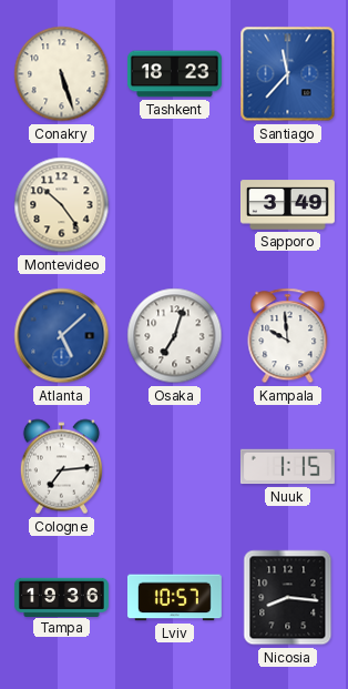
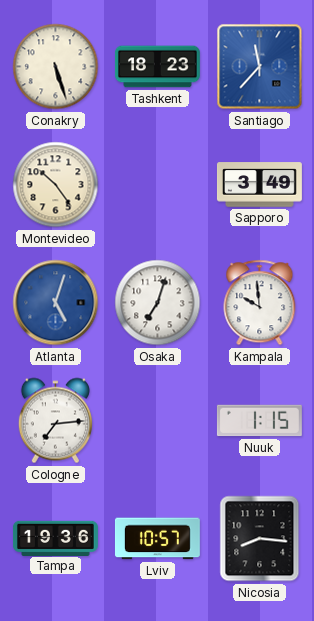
Atlanta: 5:08 -> 5:03
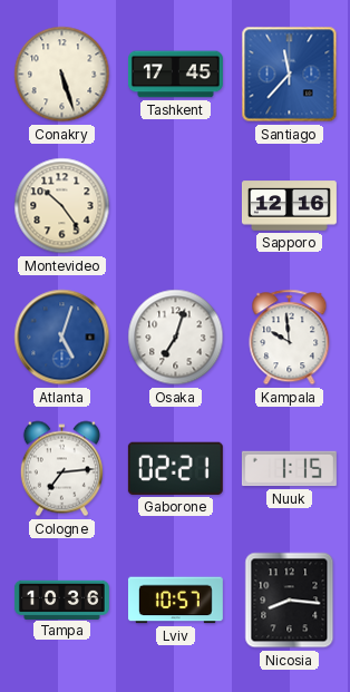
Tashkent: 18:23 -> 17:45
Sapporo: 3:49 -> 12:16
Gaborone: none -> 02:21
Tampa: 19:36 -> 10:36
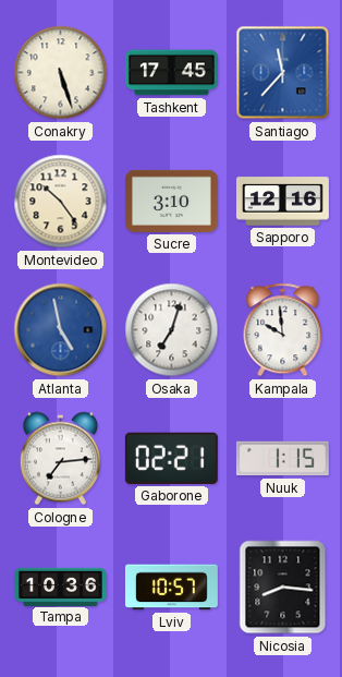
Sucre: none -> 3:10
Atlanta: 5:03 -> 4:58
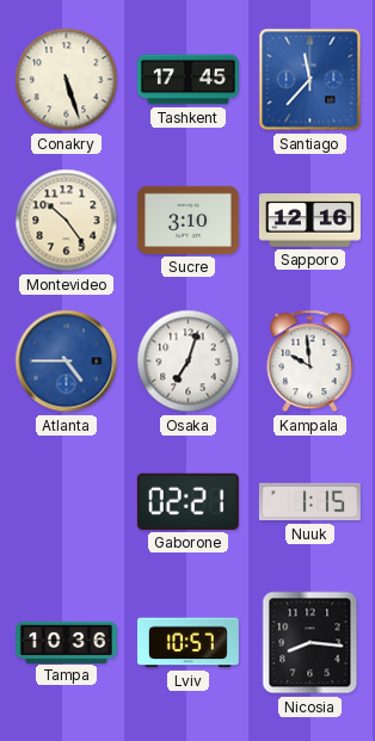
Atlanta: 4:58 -> 4:45
Cologne: 7:14 -> none
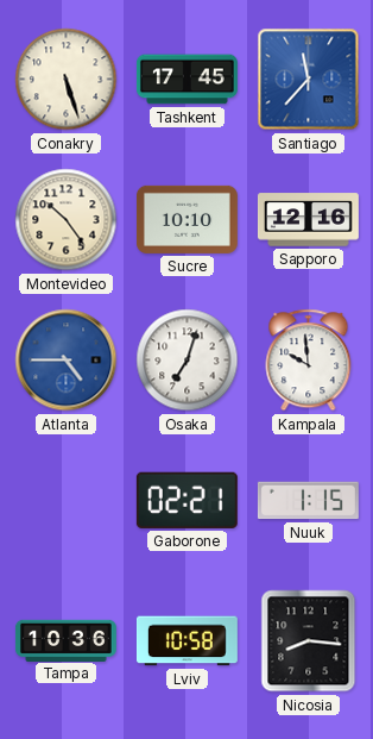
Sucre: 3:10 -> 10:10
Lviv: 10:57 -> 10:58
